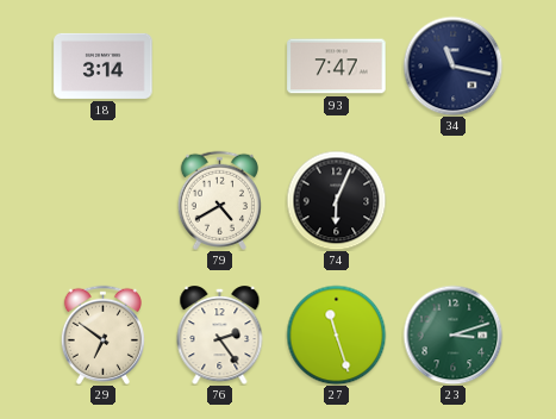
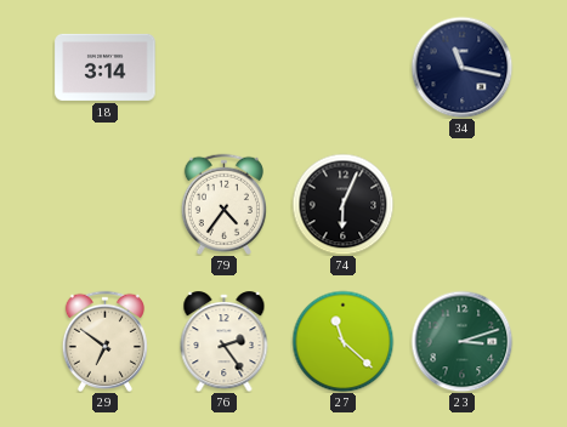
93: 7:47 -> none
79: 4:40 -> 4:36
27: 11:27 -> 11:22
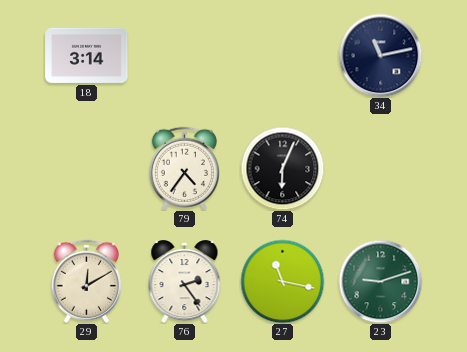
34: 11:17 -> 11:13
29: 6:51 -> 12:10
27: 11:22 -> 11:17
23: 3:12 -> 9:12
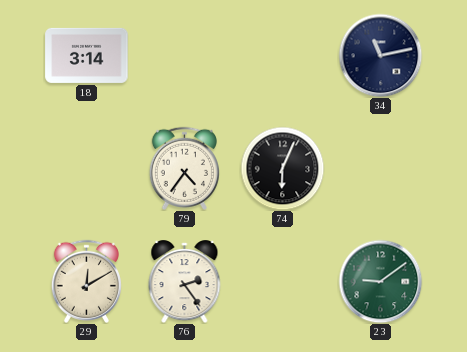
27: 11:17 -> none
23: 9:12 -> 9:09
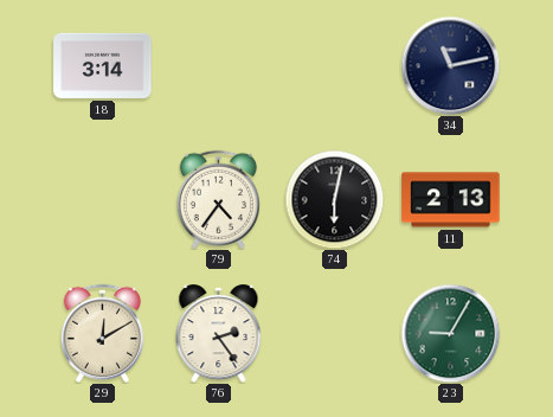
74: 6:04 -> 6:02
11: none -> 2:13
23: 9:09 -> 9:05
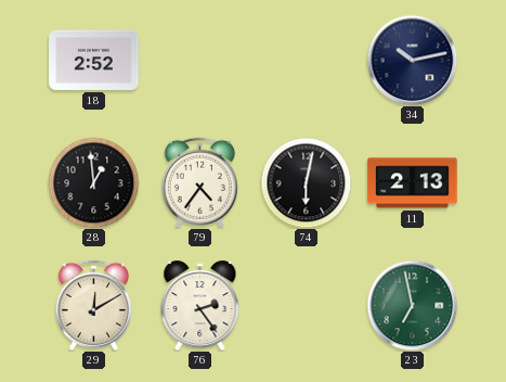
18: 3:14 -> 2:52
34: 11:13 -> 10:13
28: none -> 12:59
23: 9:05 -> 6:58
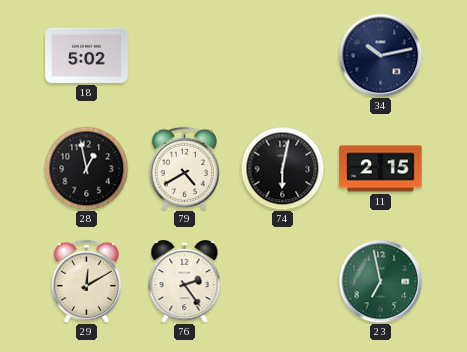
18: 2:52 -> 5:02
28: 12:59 -> 12:58
79: 4:36 -> 4:40
11: 2:13 -> 2:15
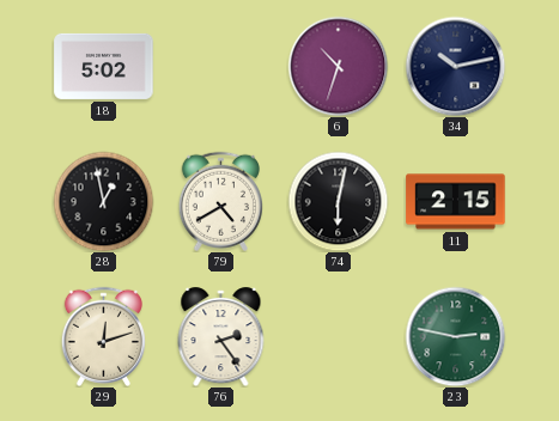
6: none -> 10:33
29: 12:10 -> 12:12
23: 6:58 -> 2:47
